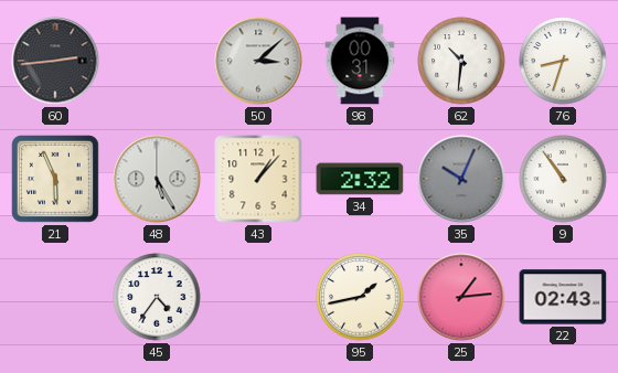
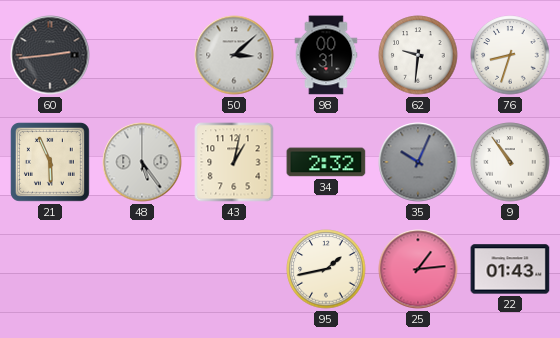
62: 10:31 -> 9:31
48: 5:25 -> 5:24
43: 1:07 -> 1:02
45: 4:36 -> none
22: 02:43 -> 01:43
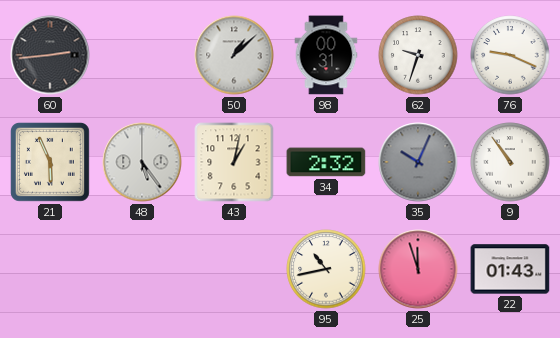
50: 3:08 -> 1:08
62: 9:31 -> 9:33
76: 8:33 -> 9:19
95: 1:43 -> 10:43
25: 1:14 -> 11:57
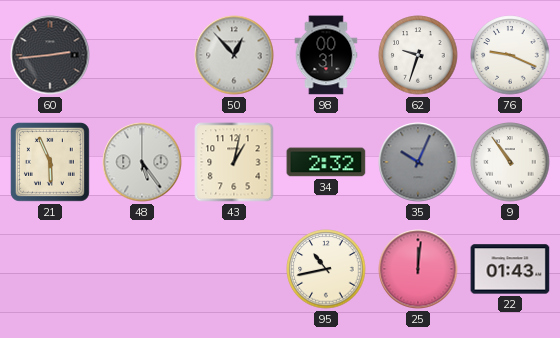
50: 1:08 -> 12:53
25: 11:57 -> 12:01
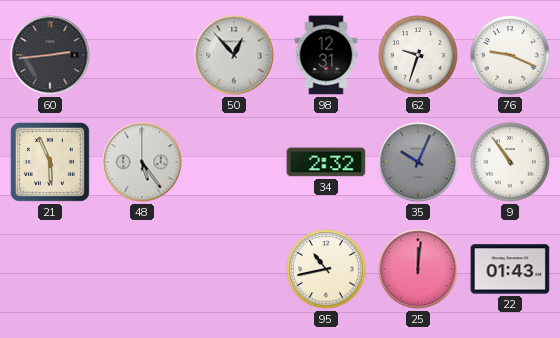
98: 00:31 -> 12:31
43: 1:02 -> none
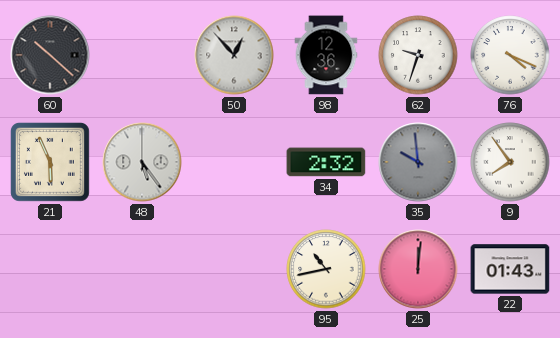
60: 2:44 -> 10:22
98: 12:31 -> 12:36
76: 9:19 -> 4:19
35: 10:04 -> 9:59
9: 10:54 -> 7:54
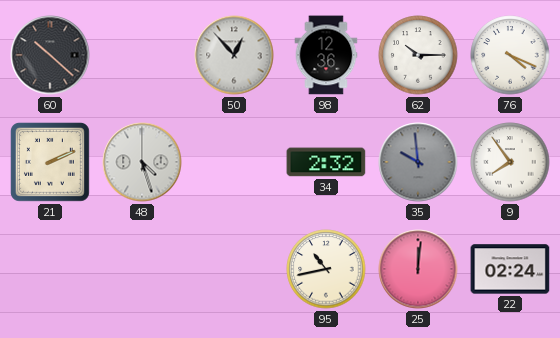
62: 9:33 -> 10:15
21: 5:56 -> 2:11
48: 5:24 -> 4:27
22: 01:43 -> 02:24
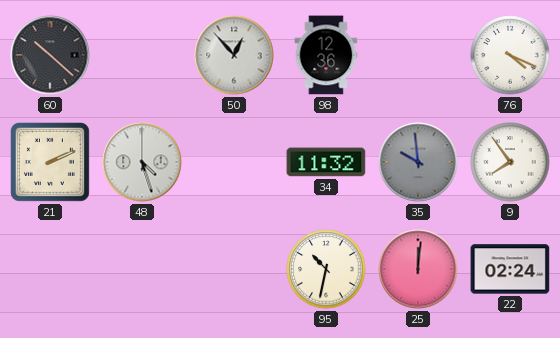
62: 10:15 -> none
34: 2:32 -> 11:32
95: 10:43 -> 10:32
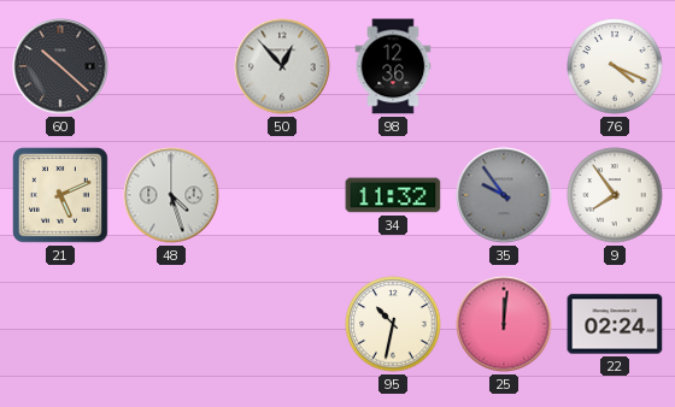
21: 2:11 -> 5:11
35: 9:59 -> 9:54
